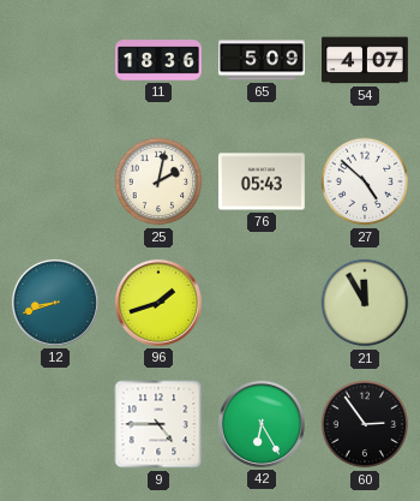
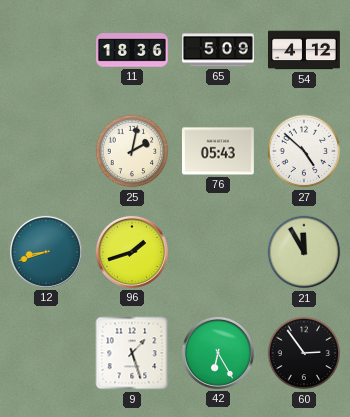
54: 4:07 -> 4:12
9: 4:45 -> 1:27
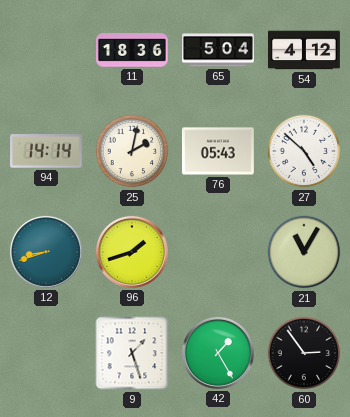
65: 5:09 -> 5:04
94: none -> 14:14
21: 11:55 -> 11:05
42: 6:25 -> 1:25
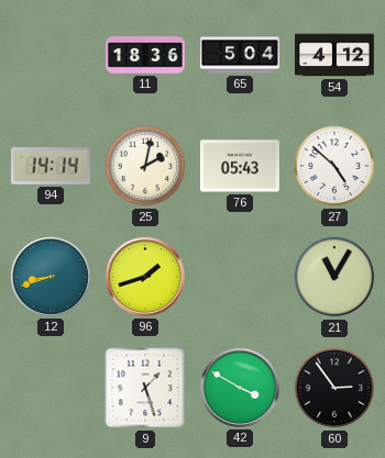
42: 1:25 -> 3:50
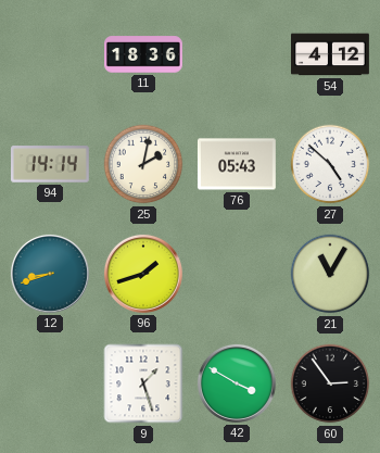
65: 5:04 -> none
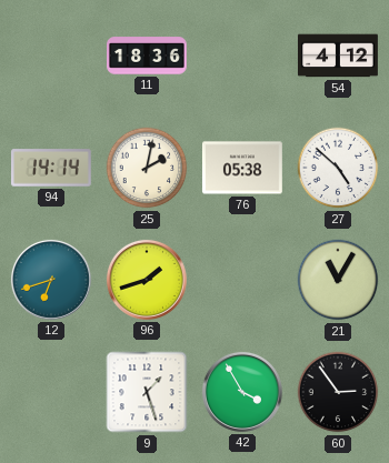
76: 05:43 -> 05:38
12: 8:42 -> 6:42
42: 3:50 -> 3:55
